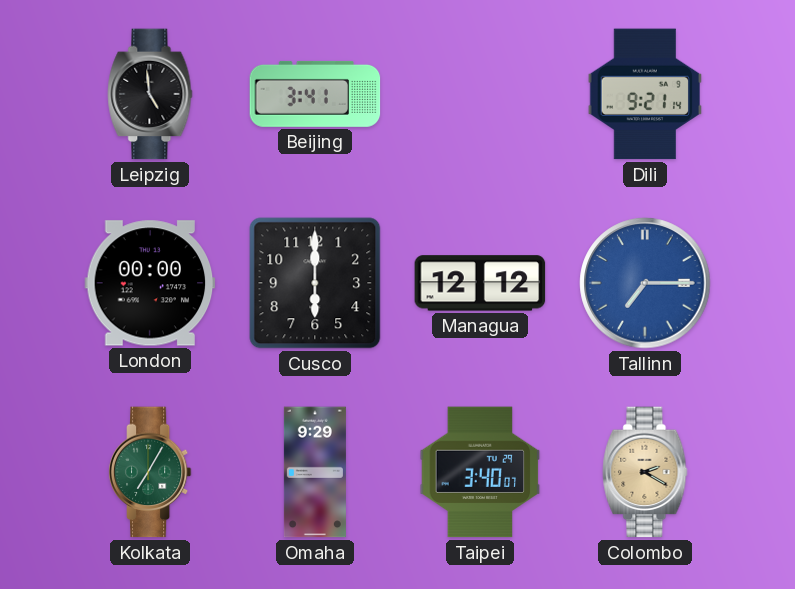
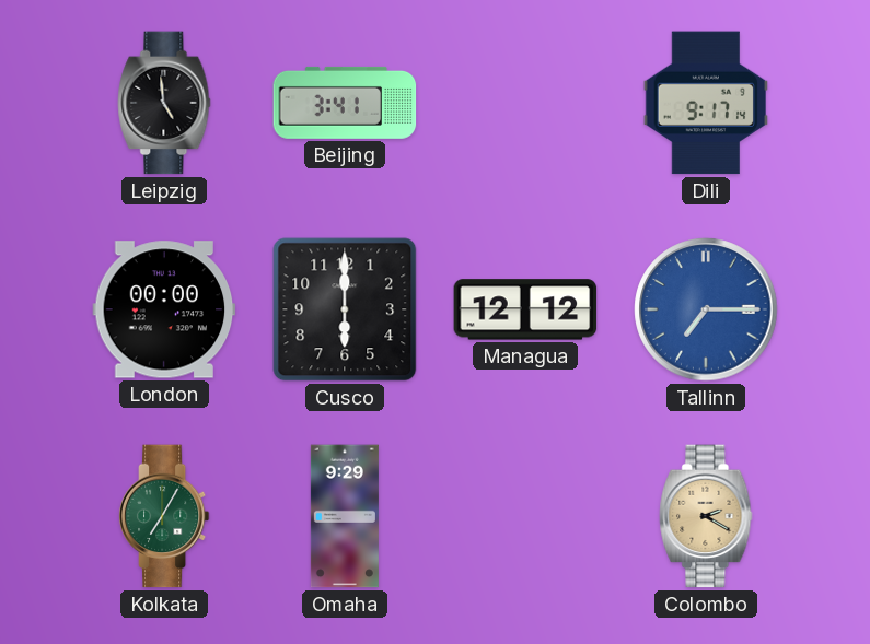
Dili: 9:21 -> 9:17
Taipei: 3:40 -> none
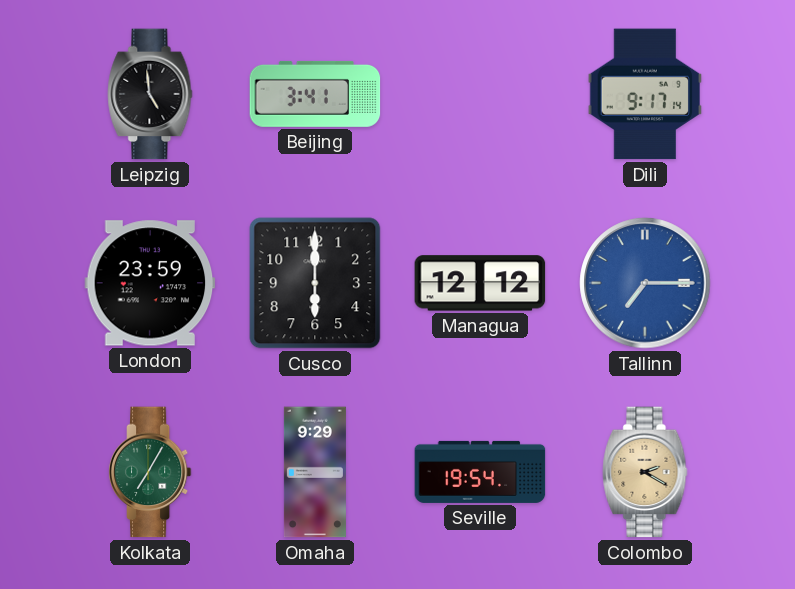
London: 00:00 -> 23:59
Seville: none -> 19:54
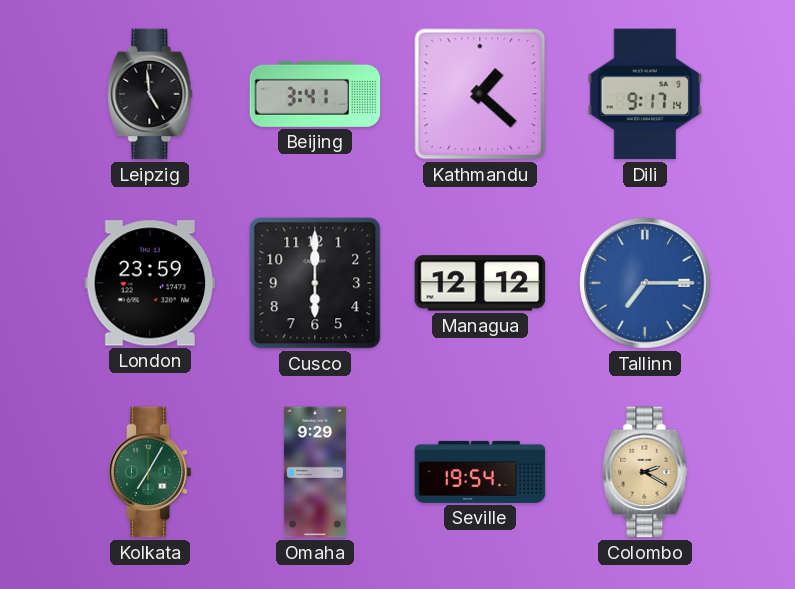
Kathmandu: none -> 1:22
